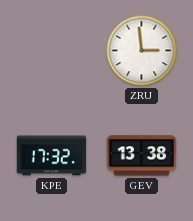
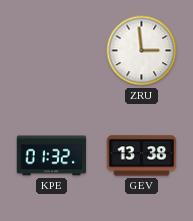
KPE: 17:32 -> 01:32
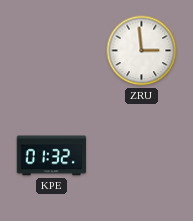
GEV: 13:38 -> none
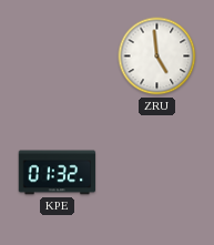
ZRU: 2:59 -> 4:59
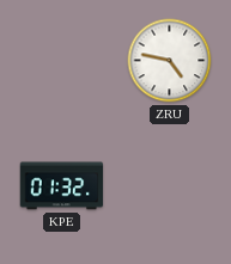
ZRU: 4:59 -> 4:47
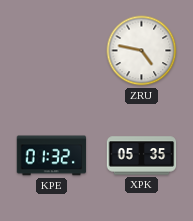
XPK: none -> 05:35
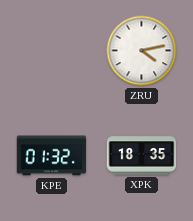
ZRU: 4:47 -> 4:13
XPK: 05:35 -> 18:35
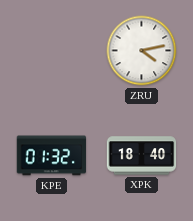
XPK: 18:35 -> 18:40
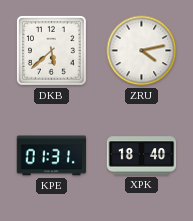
DKB: none -> 5:38
KPE: 01:32 -> 01:31
